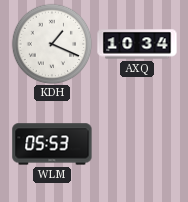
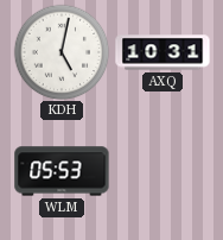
KDH: 1:19 -> 5:02
AXQ: 10:34 -> 10:31
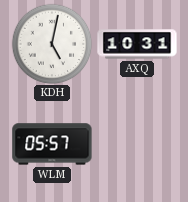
WLM: 05:53 -> 05:57
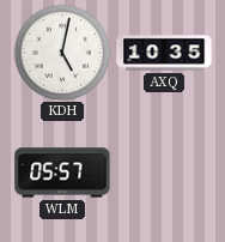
AXQ: 10:31 -> 10:35
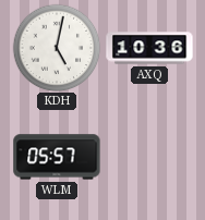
AXQ: 10:35 -> 10:36
